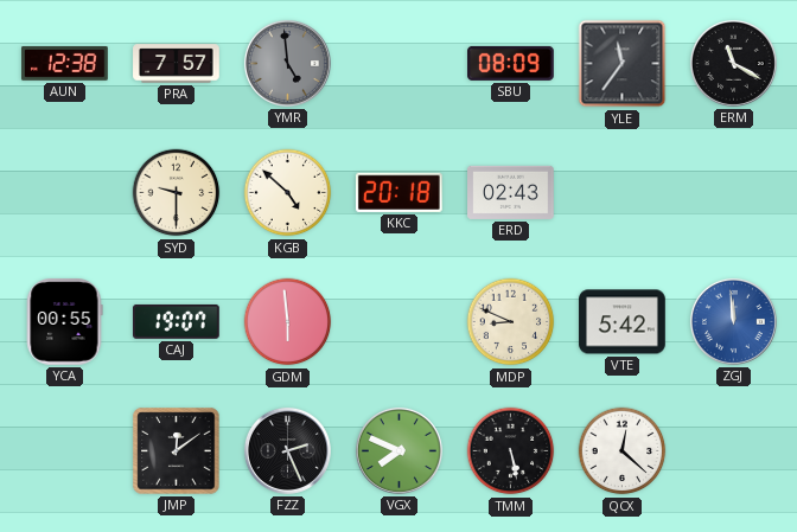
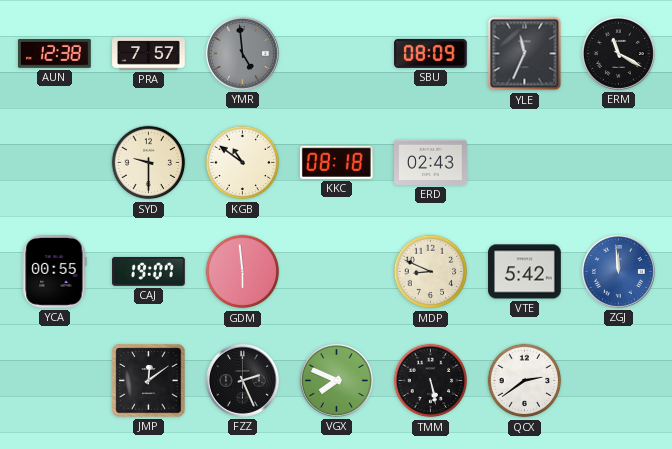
YLE: 11:36 -> 11:34
KGB: 4:52 -> 10:51
KKC: 20:18 -> 08:18
QCX: 12:22 -> 2:39
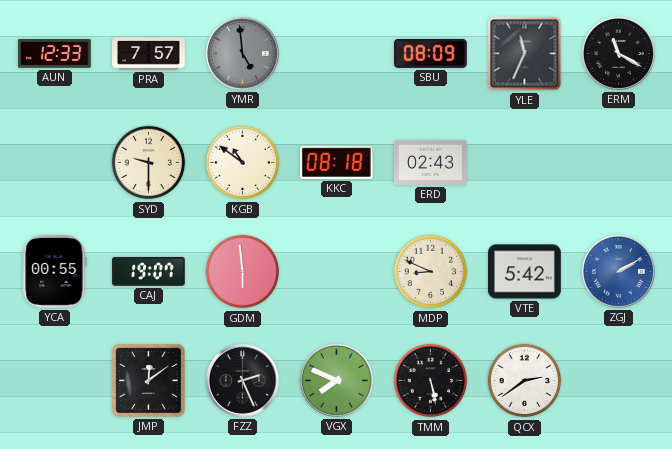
AUN: 12:38 -> 12:33
ZGJ: 11:59 -> 2:10
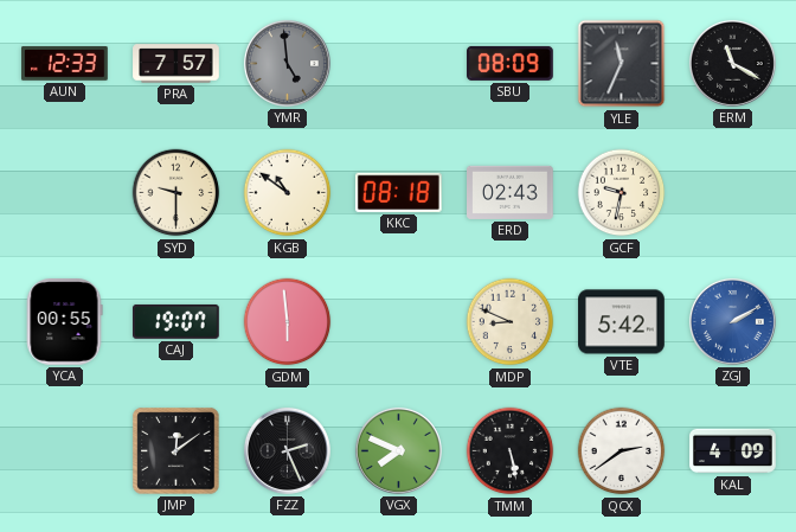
GCF: none -> 9:32
KAL: none -> 4:09
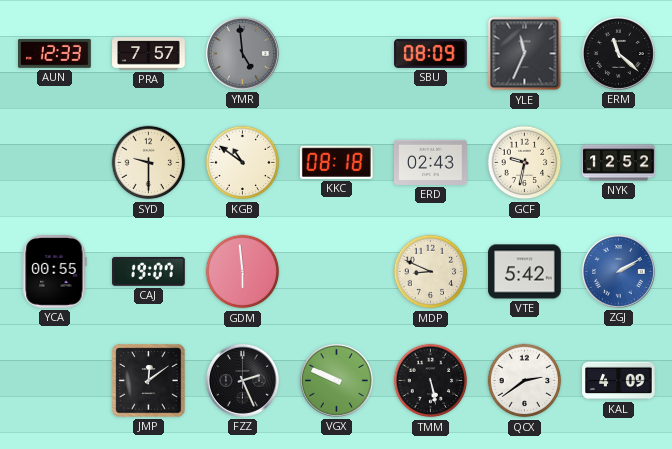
ERM: 11:20 -> 11:22
NYK: none -> 12:52
VGX: 7:49 -> 9:49
